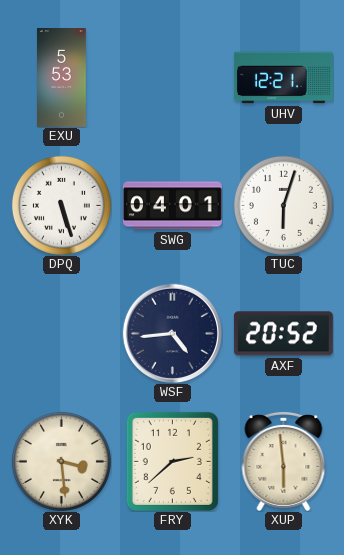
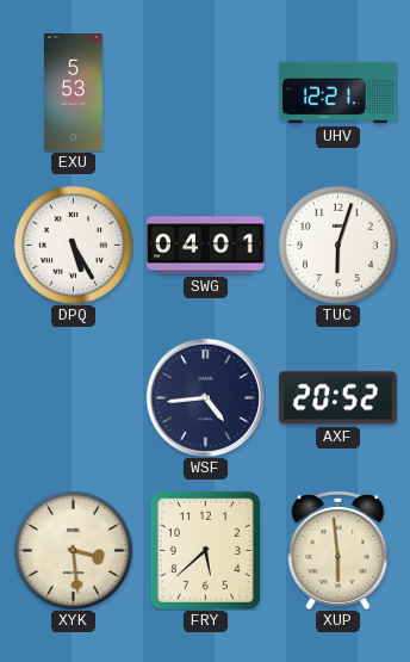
DPQ: 5:27 -> 5:25
FRY: 2:38 -> 5:38
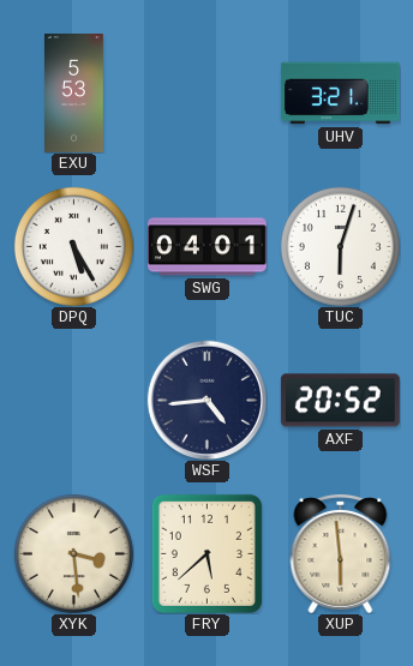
UHV: 12:21 -> 3:21
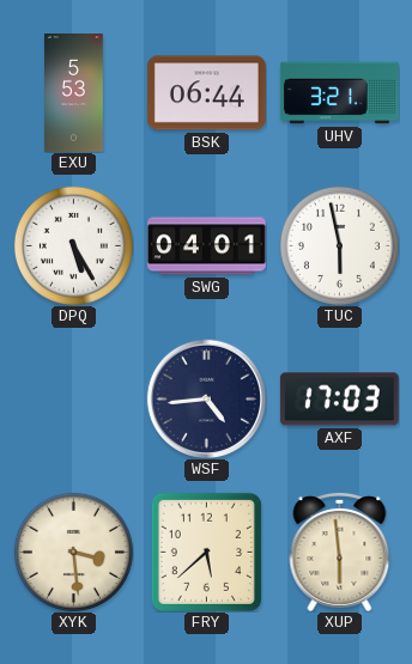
BSK: none -> 06:44
TUC: 6:03 -> 5:58
AXF: 20:52 -> 17:03
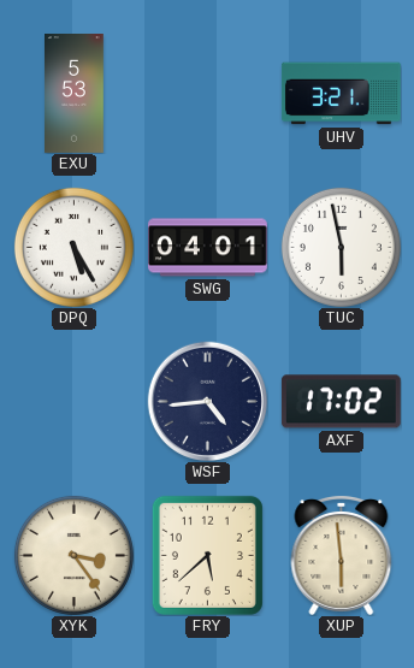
BSK: 06:44 -> none
AXF: 17:03 -> 17:02
XYK: 3:29 -> 3:24
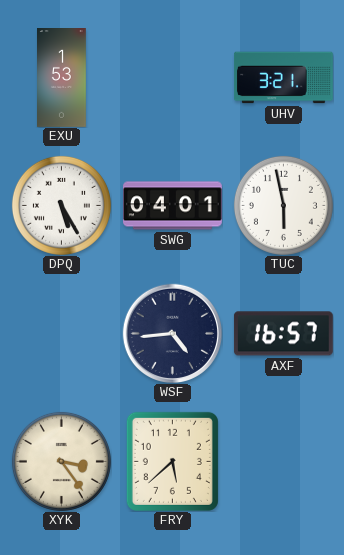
EXU: 5:53 -> 1:53
AXF: 17:02 -> 16:57
XUP: 5:59 -> none
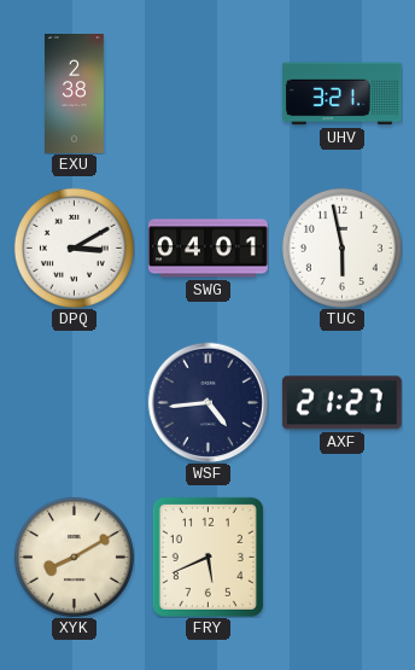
EXU: 1:53 -> 2:38
DPQ: 5:25 -> 3:10
AXF: 16:57 -> 21:27
XYK: 3:24 -> 8:10
FRY: 5:38 -> 5:41
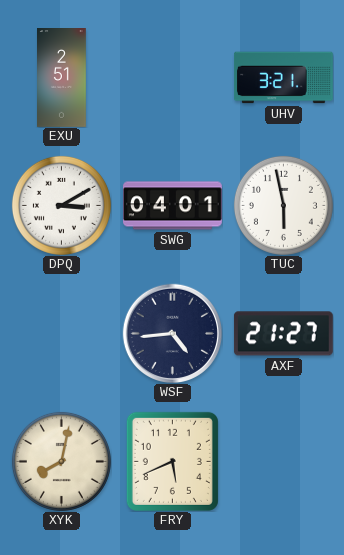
EXU: 2:38 -> 2:51
XYK: 8:10 -> 8:02
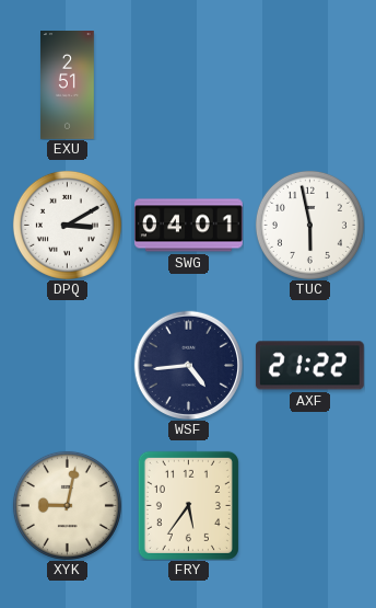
UHV: 3:21 -> none
AXF: 21:27 -> 21:22
XYK: 8:02 -> 9:02
FRY: 5:41 -> 5:36
